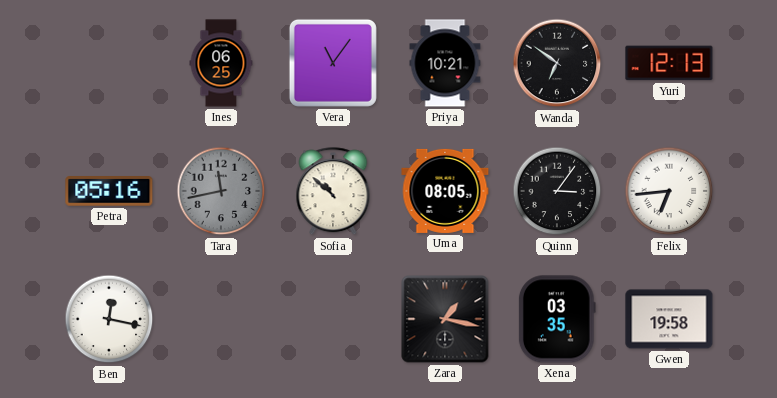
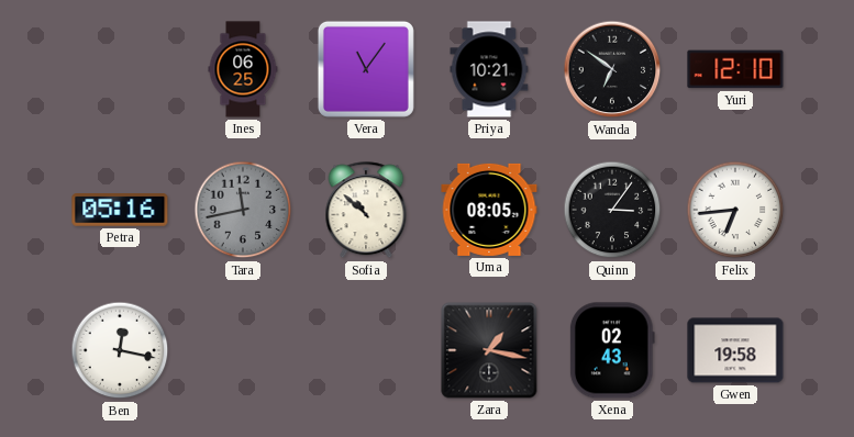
Yuri: 12:13 -> 12:10
Xena: 03:35 -> 02:43
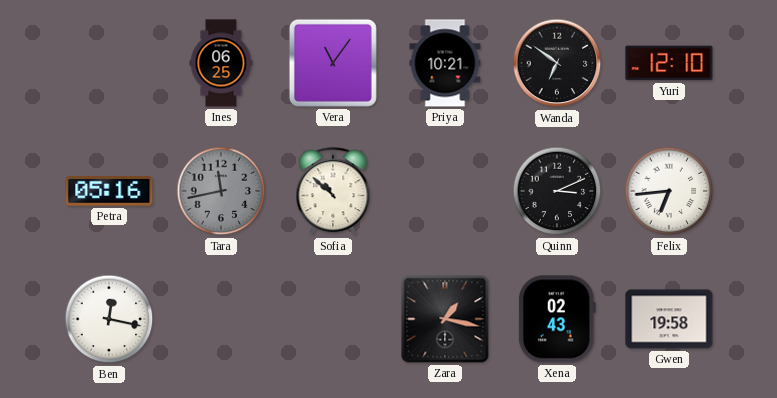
Uma: 08:05 -> none
Quinn: 3:06 -> 3:11
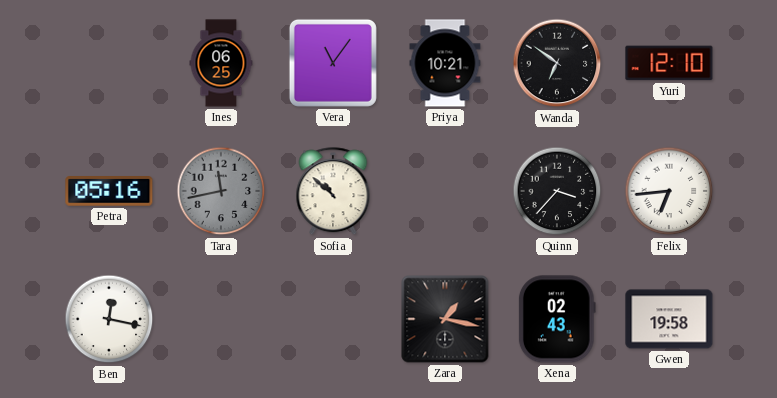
Quinn: 3:11 -> 3:37
